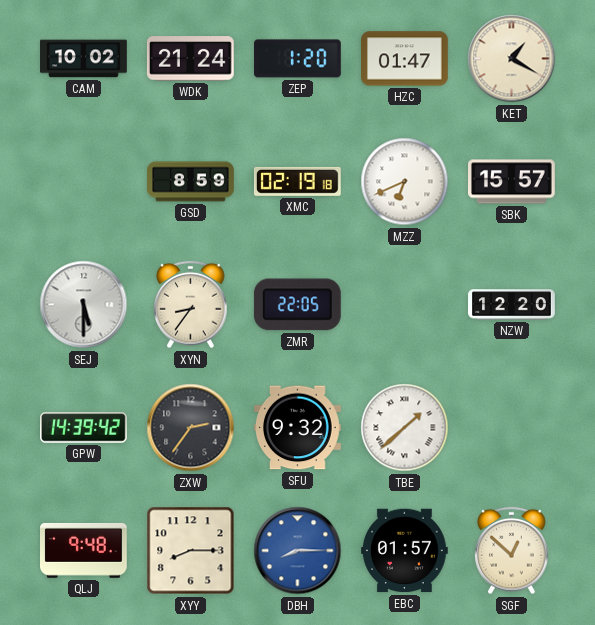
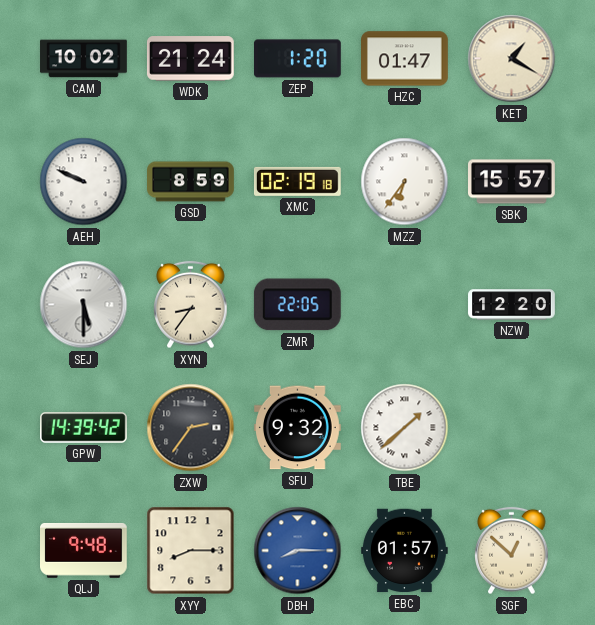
AEH: none -> 9:49
MZZ: 6:41 -> 6:36
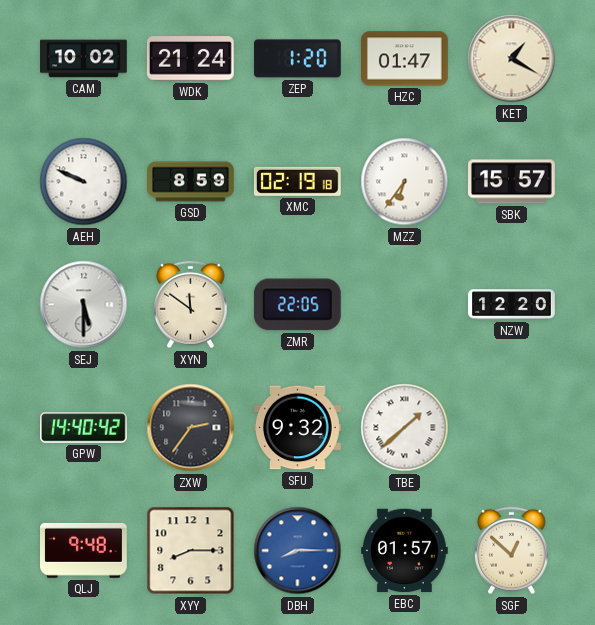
XYN: 8:36 -> 11:51
GPW: 14:39 -> 14:40
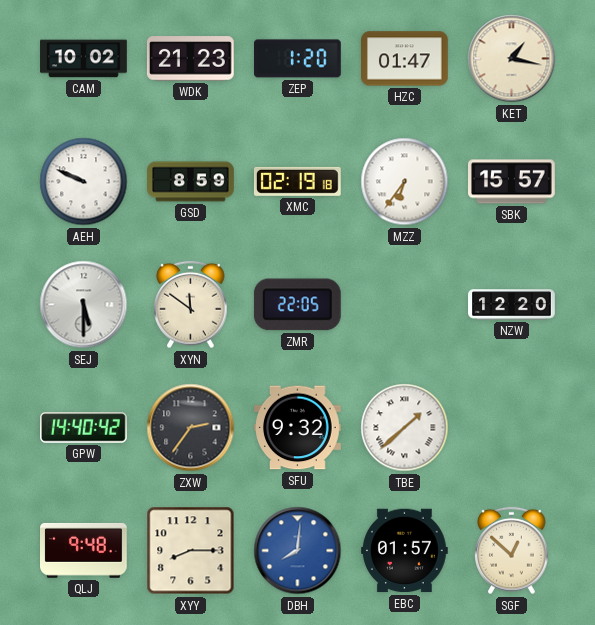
WDK: 21:24 -> 21:23
KET: 1:20 -> 1:17
DBH: 8:15 -> 8:01
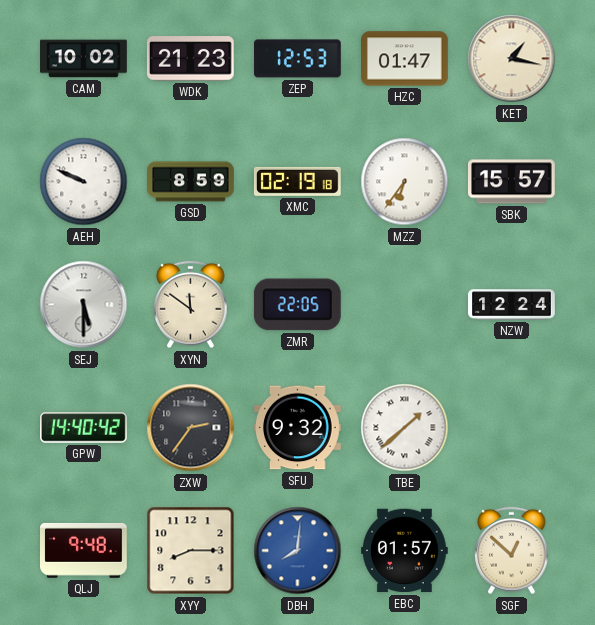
ZEP: 1:20 -> 12:53
NZW: 12:20 -> 12:24
